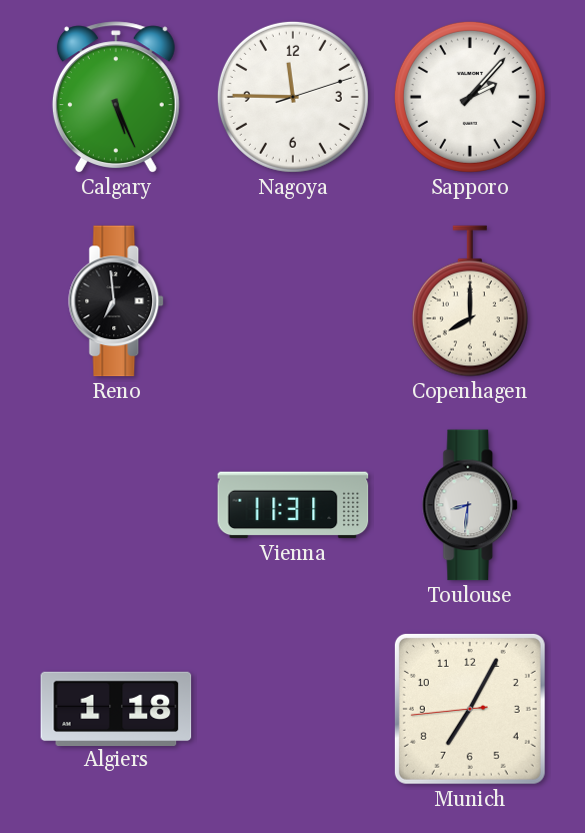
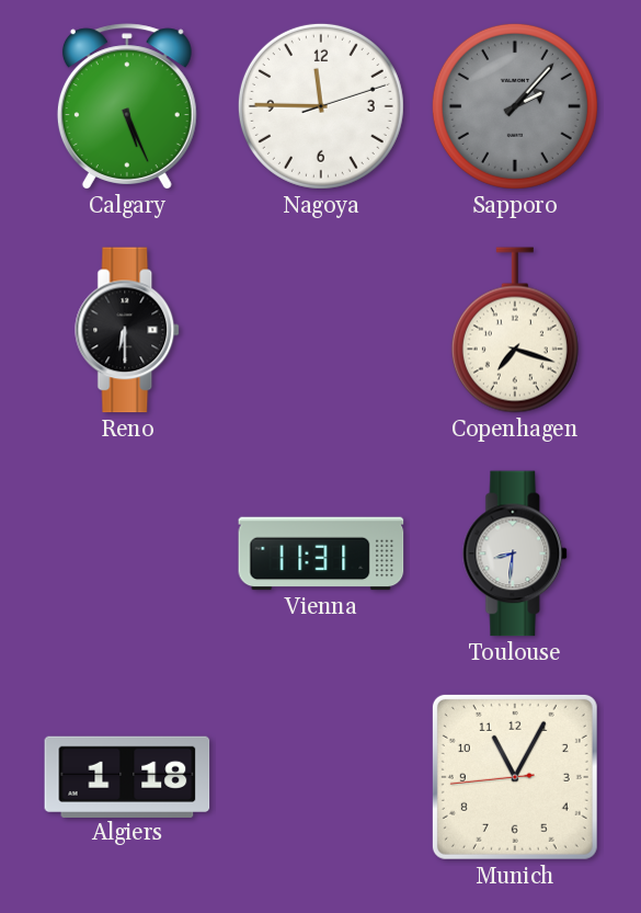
Sapporo dial: white -> grey
Reno: 6:59 -> 6:30
Copenhagen: 8:00 -> 7:18
Munich: 7:04 -> 11:04
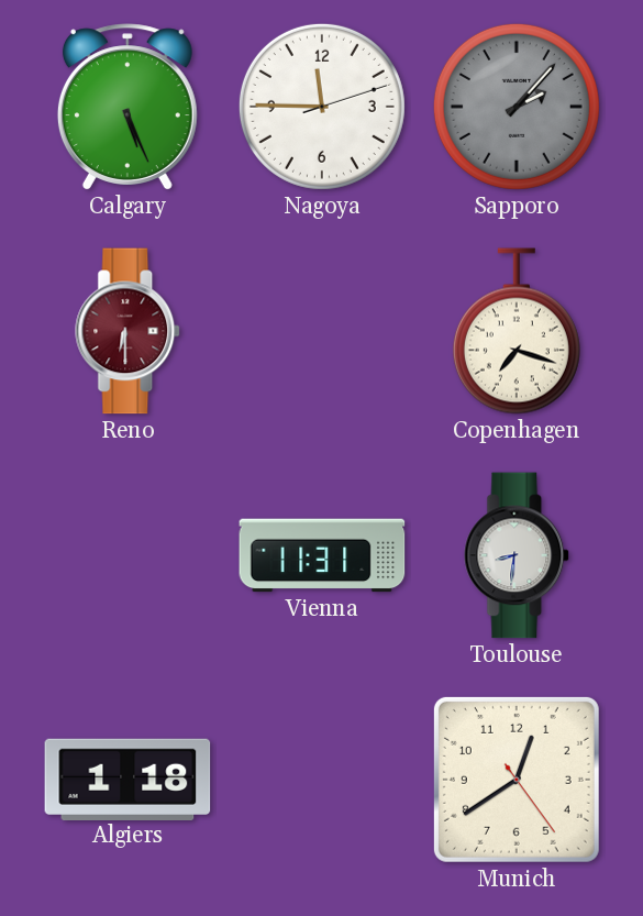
Reno dial: black -> burgundy
Munich: 11:04 -> 12:39
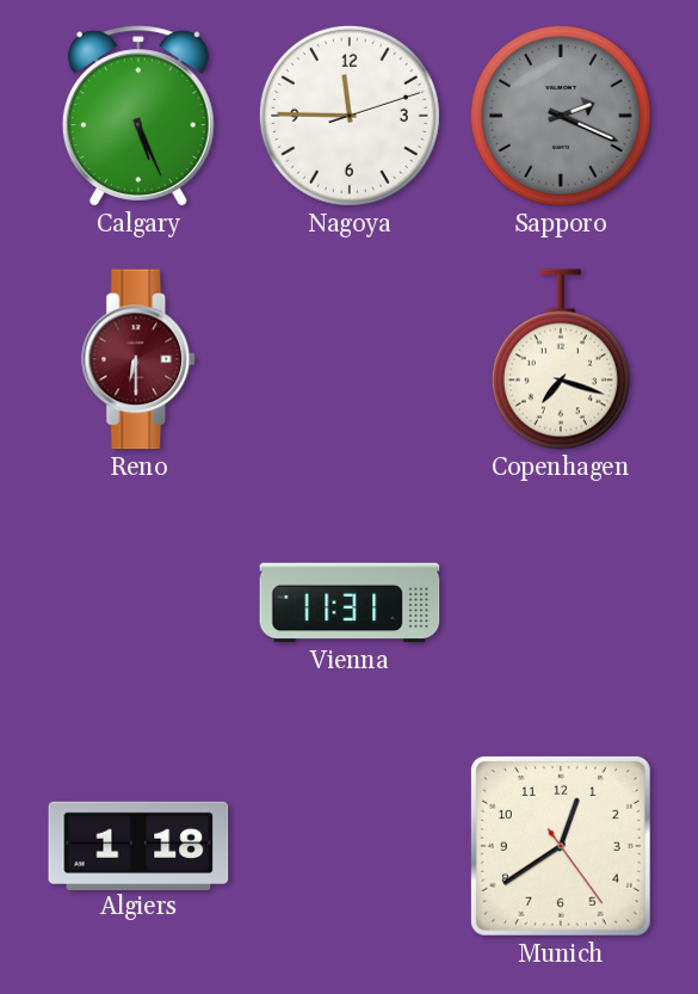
Sapporo: 2:07 -> 2:19
Toulouse: 8:31 -> none
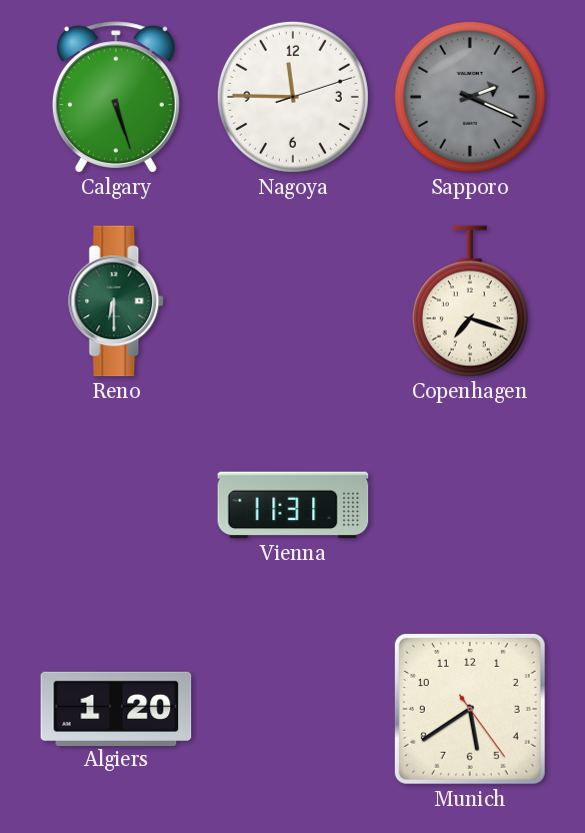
Calgary: 5:26 -> 5:27
Reno dial: burgundy -> green
Algiers: 1:18 -> 1:20
Munich: 12:39 -> 5:39
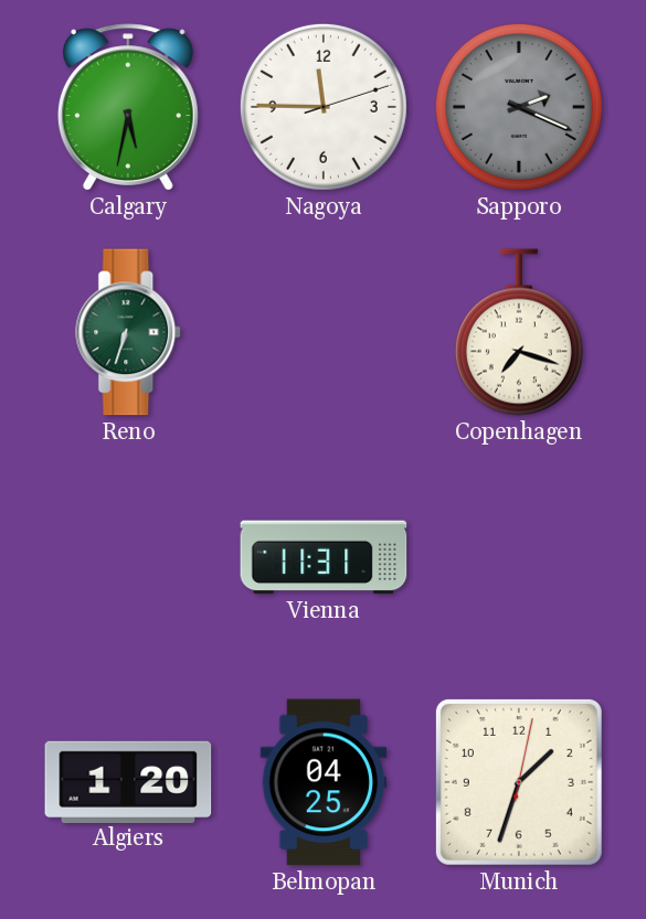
Calgary: 5:27 -> 5:32
Reno: 6:30 -> 6:33
Belmopan: none -> 04:25
Munich: 5:39 -> 1:33
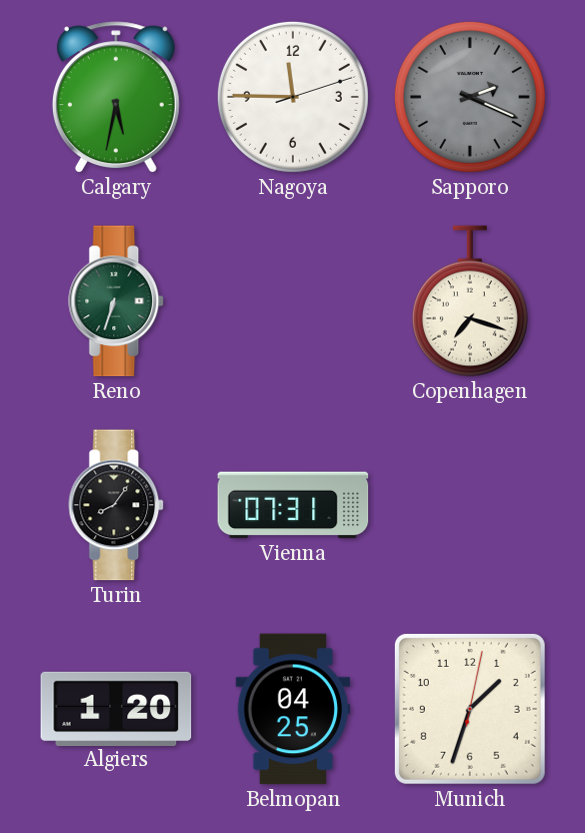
Turin: none -> 8:06
Vienna: 11:31 -> 07:31
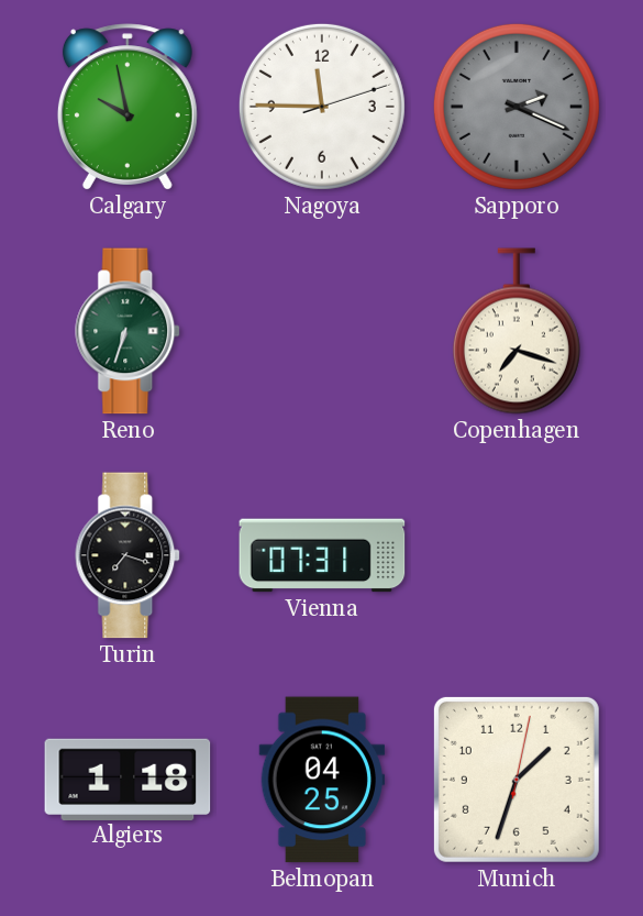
Calgary: 5:32 -> 9:58
Turin: 8:06 -> 7:18
Algiers: 1:20 -> 1:18
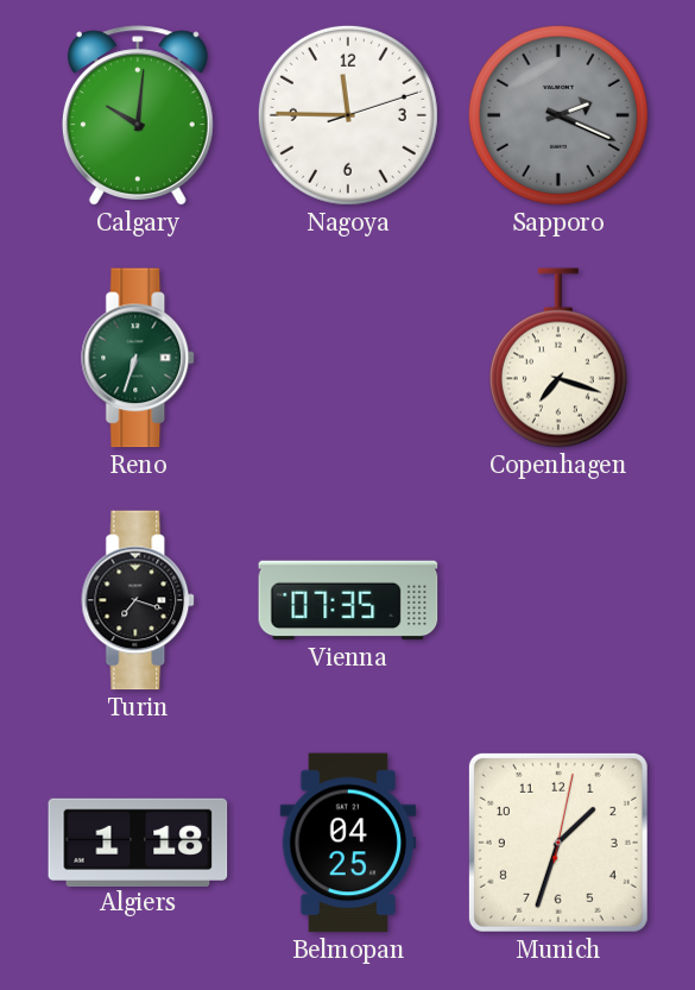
Calgary: 9:58 -> 10:01
Vienna: 07:31 -> 07:35
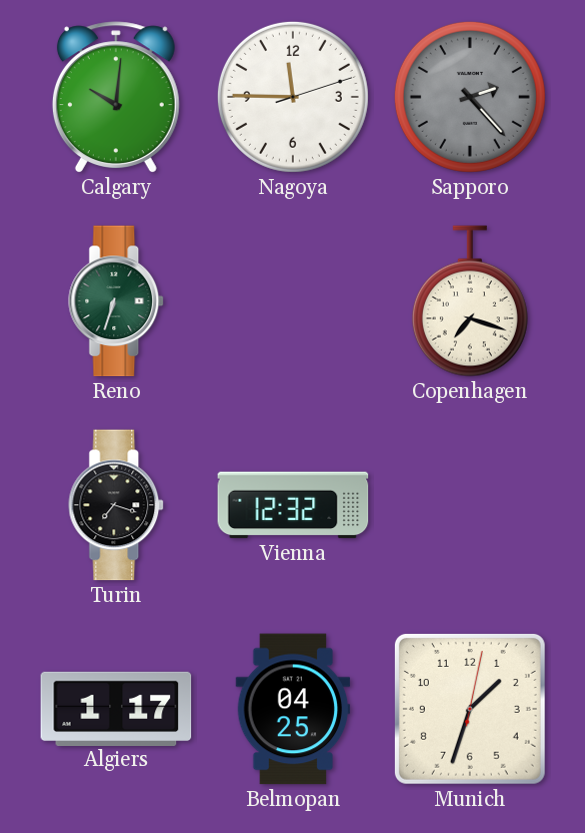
Sapporo: 2:19 -> 2:23
Vienna: 07:35 -> 12:32
Algiers: 1:18 -> 1:17
